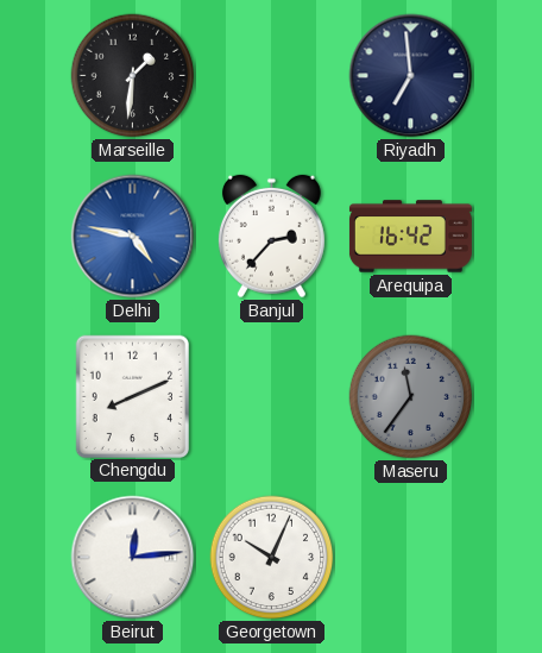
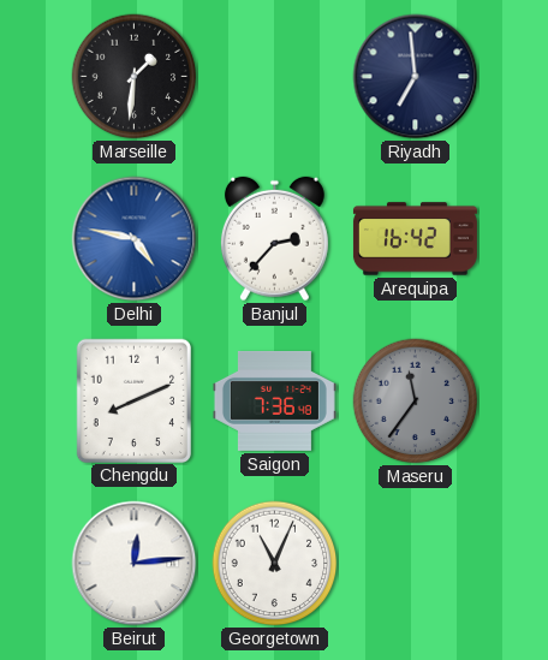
Saigon: none -> 7:36
Georgetown: 10:04 -> 11:04
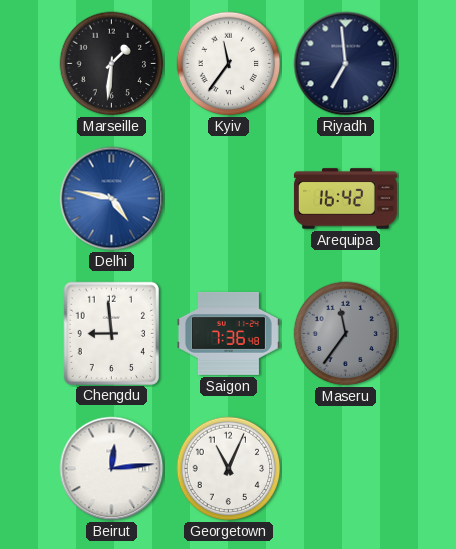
Kyiv: none -> 11:36
Banjul: 2:37 -> none
Chengdu: 8:11 -> 8:59
